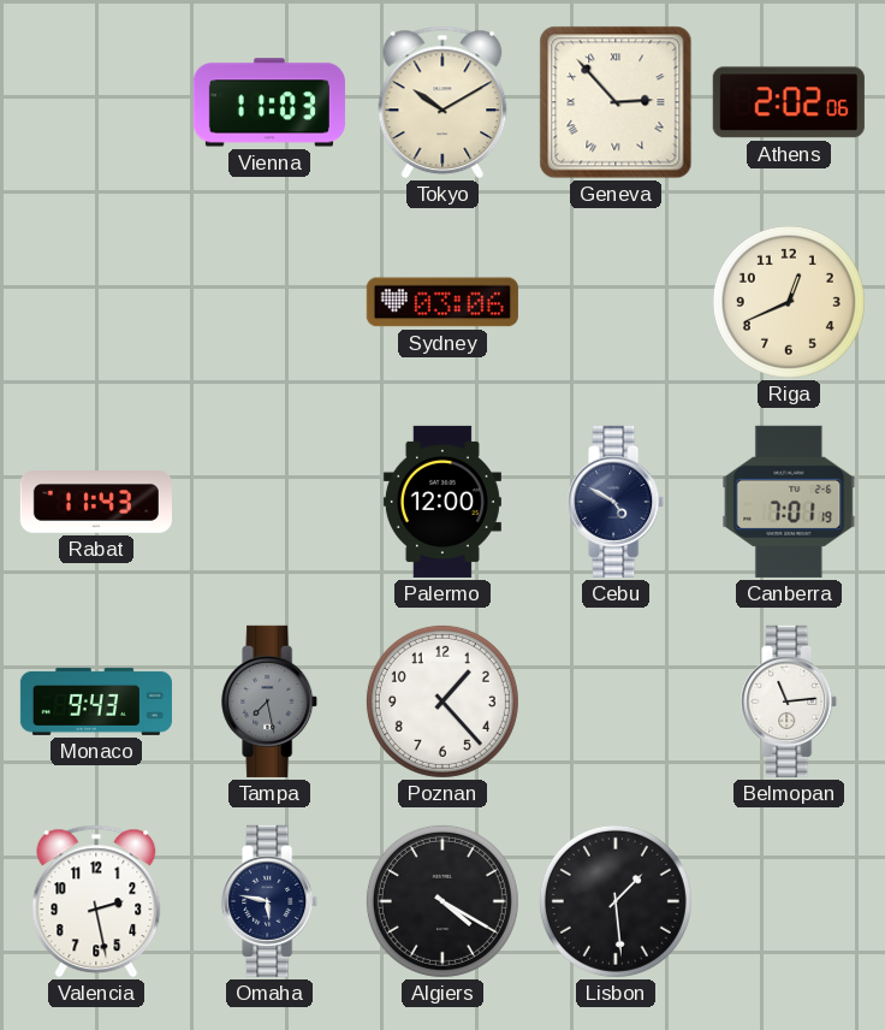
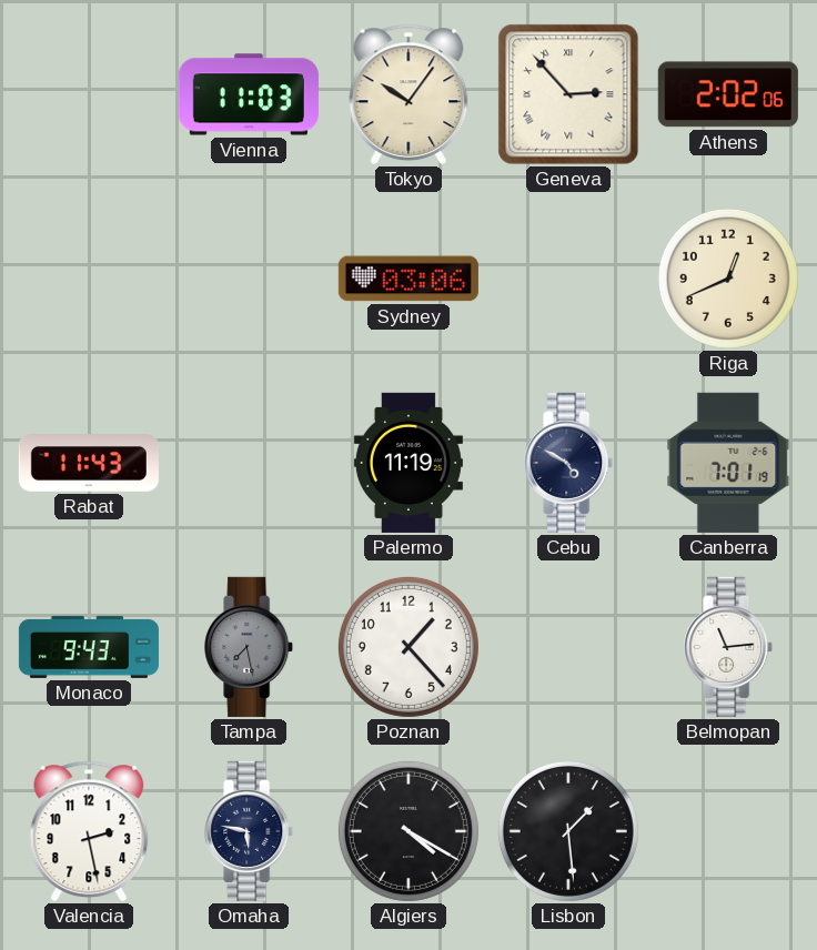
Tokyo: 10:10 -> 10:06
Palermo: 12:00 -> 11:19
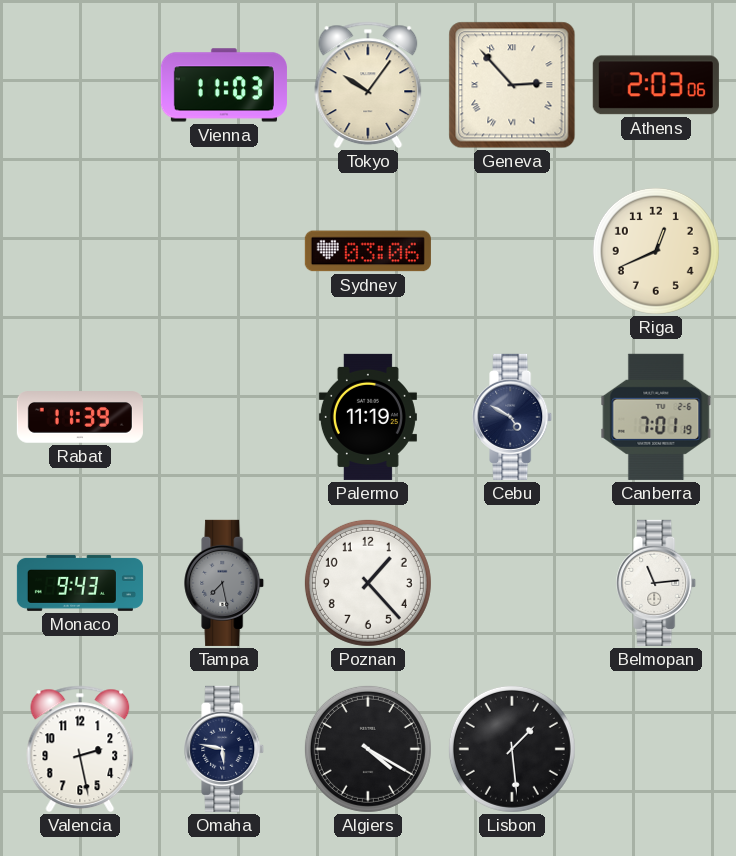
Athens: 2:02 -> 2:03
Rabat: 11:43 -> 11:39
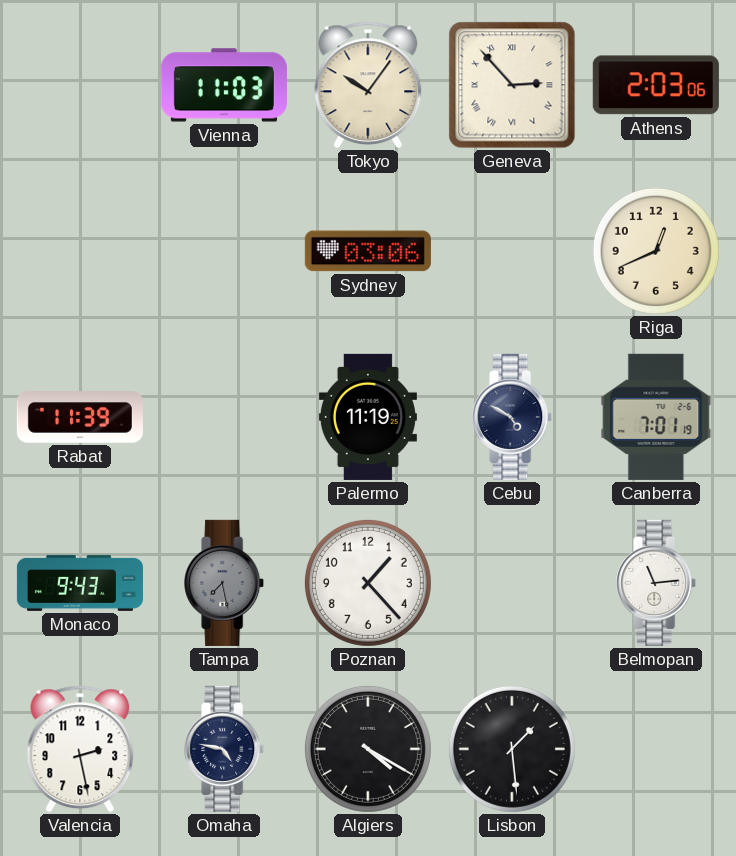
Omaha: 5:47 -> 4:47
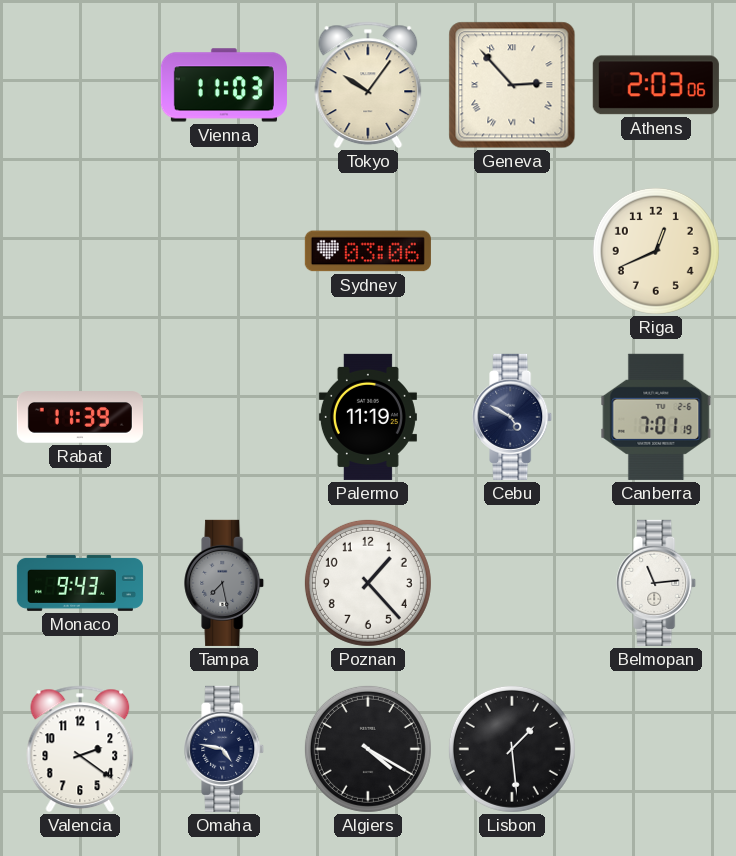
Valencia: 2:28 -> 2:21
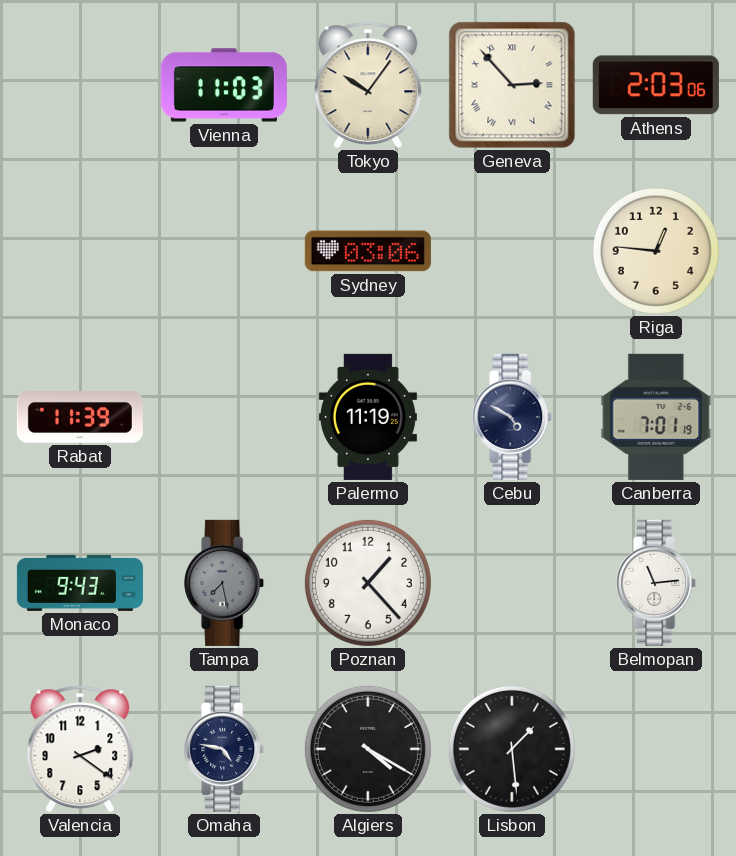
Riga: 12:41 -> 12:46
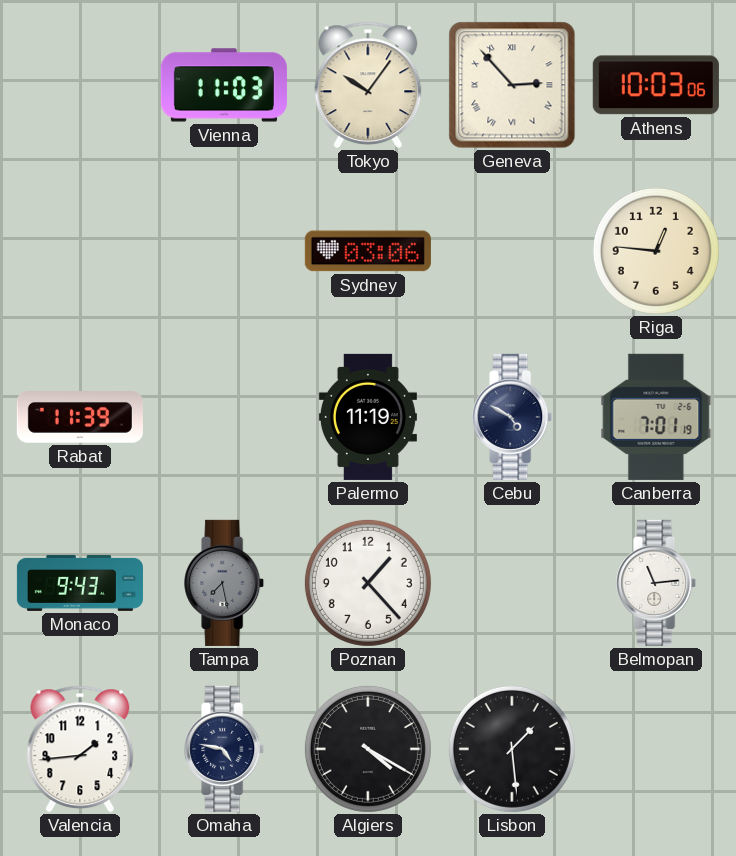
Athens: 2:03 -> 10:03
Valencia: 2:21 -> 1:44
